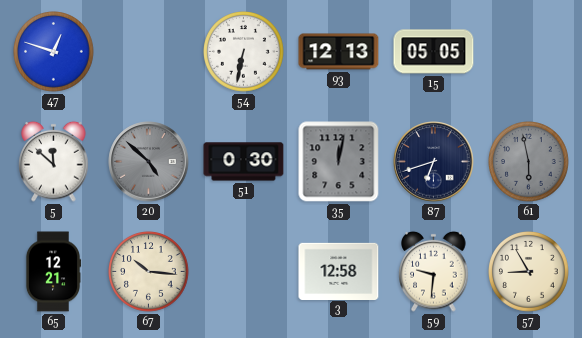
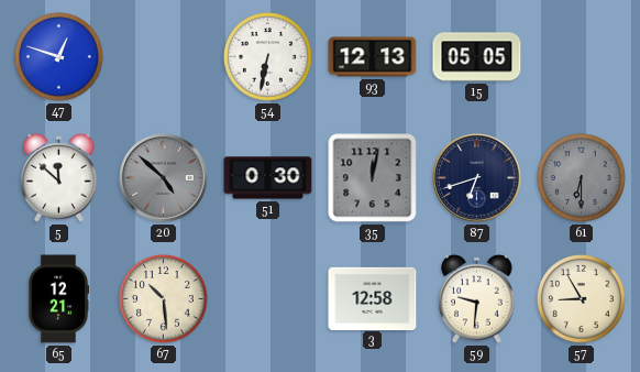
61: 5:58 -> 6:30
67: 10:16 -> 10:29
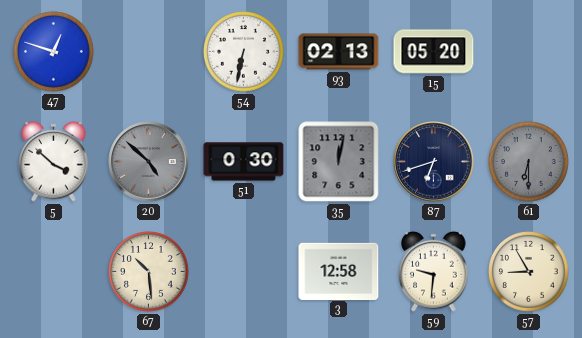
93: 12:13 -> 02:13
15: 05:05 -> 05:20
5: 11:52 -> 3:52
65: 12:21 -> none
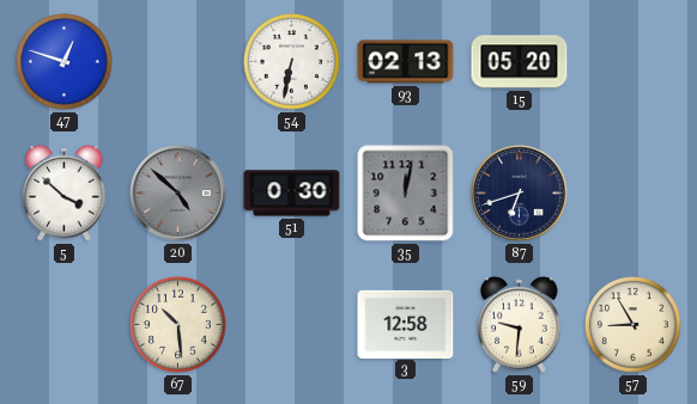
61: 6:30 -> none
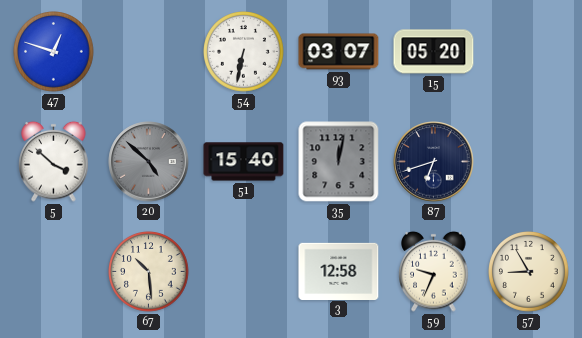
93: 02:13 -> 03:07
51: 0:30 -> 15:40
59: 9:31 -> 9:34
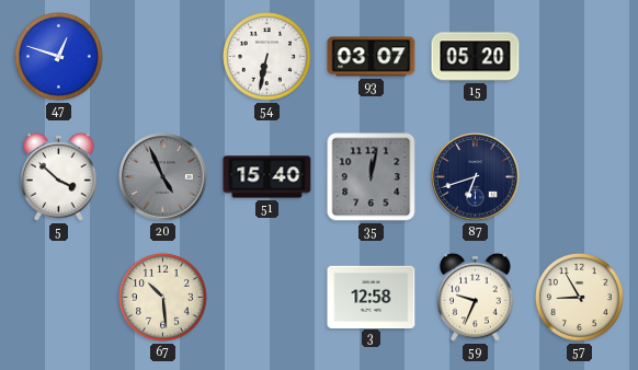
20: 4:52 -> 4:56
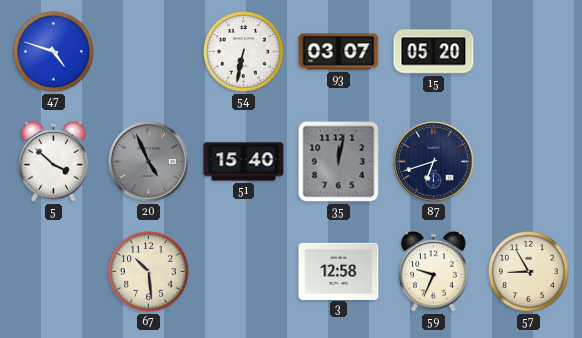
47: 12:48 -> 4:48
